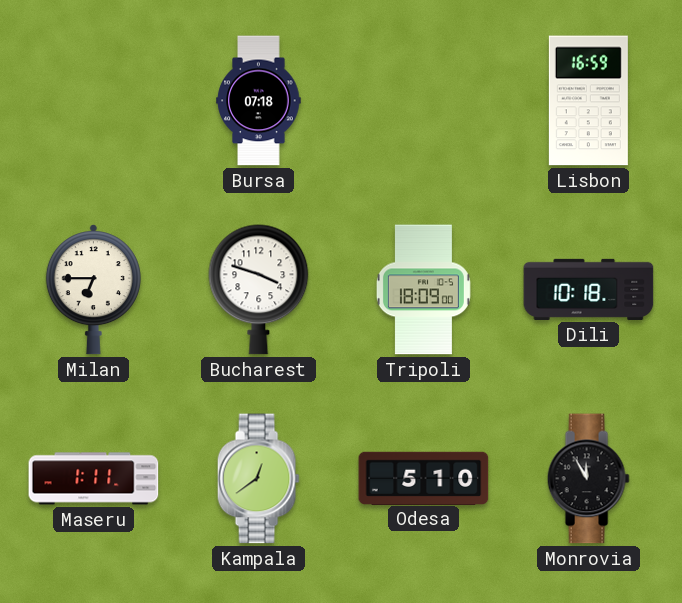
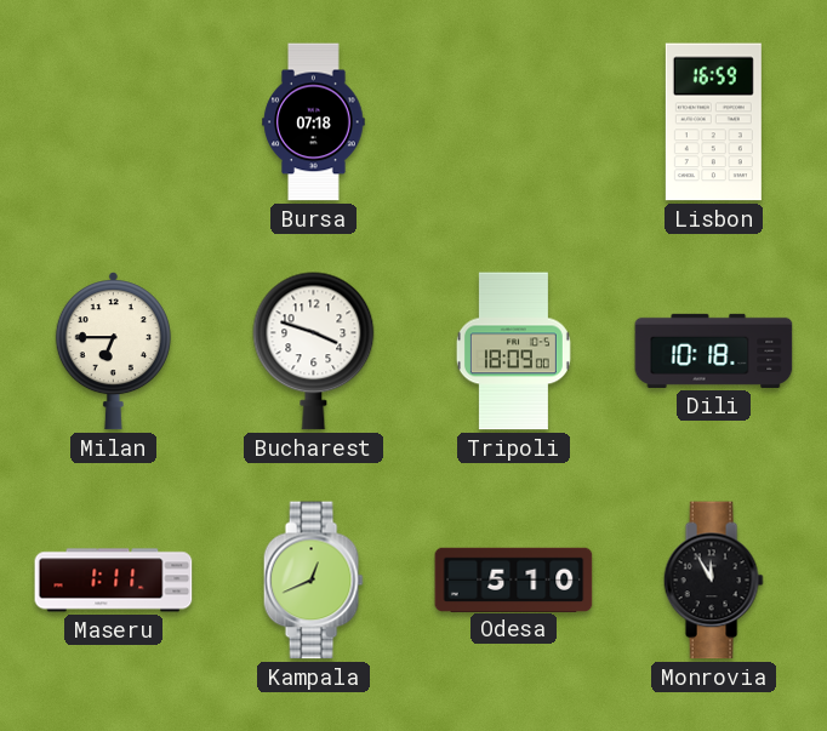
Kampala: 12:39 -> 12:41
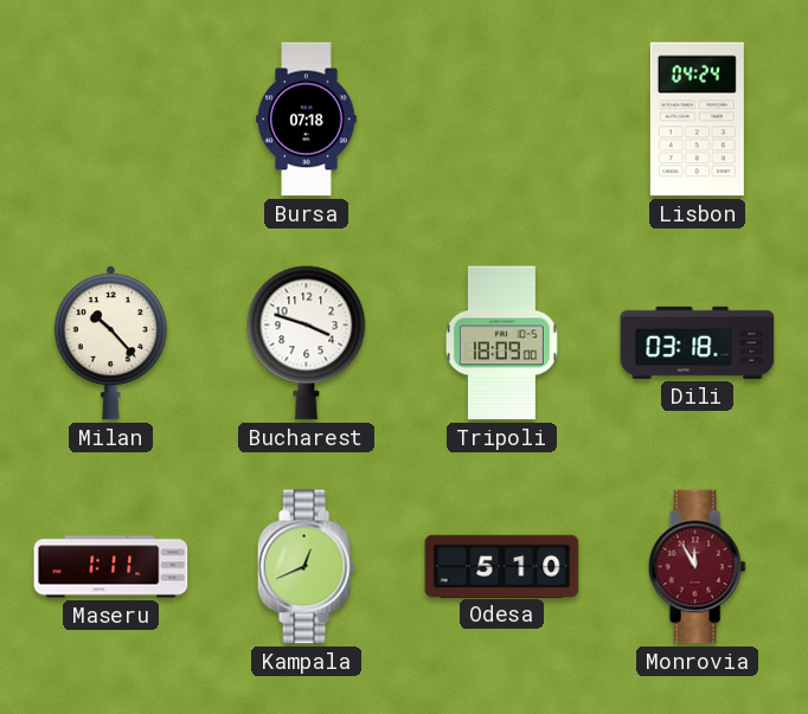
Lisbon: 16:59 -> 04:24
Milan: 6:45 -> 10:23
Dili: 10:18 -> 03:18
Monrovia dial: black -> burgundy
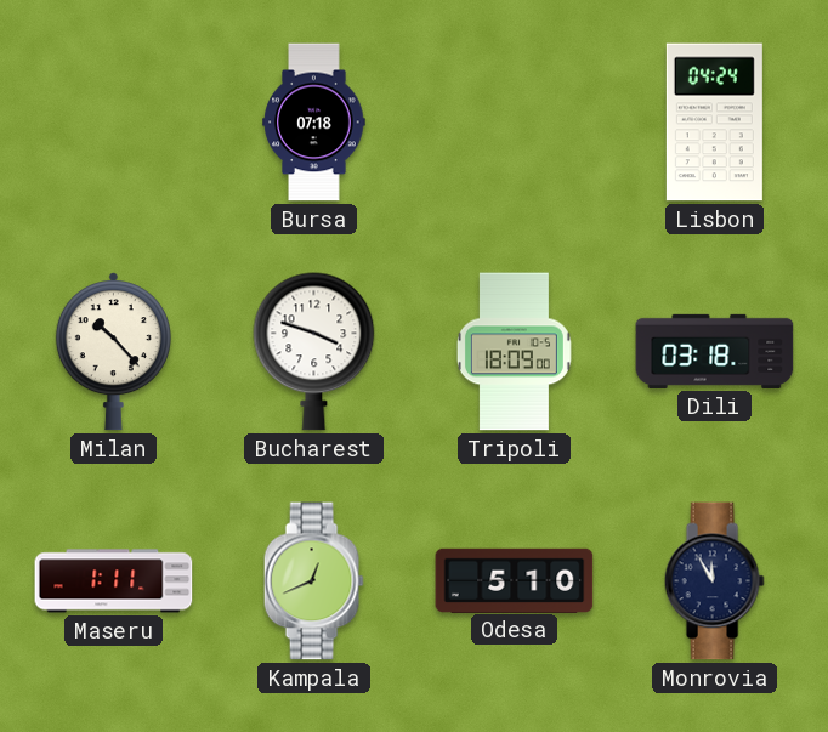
Monrovia dial: burgundy -> navy
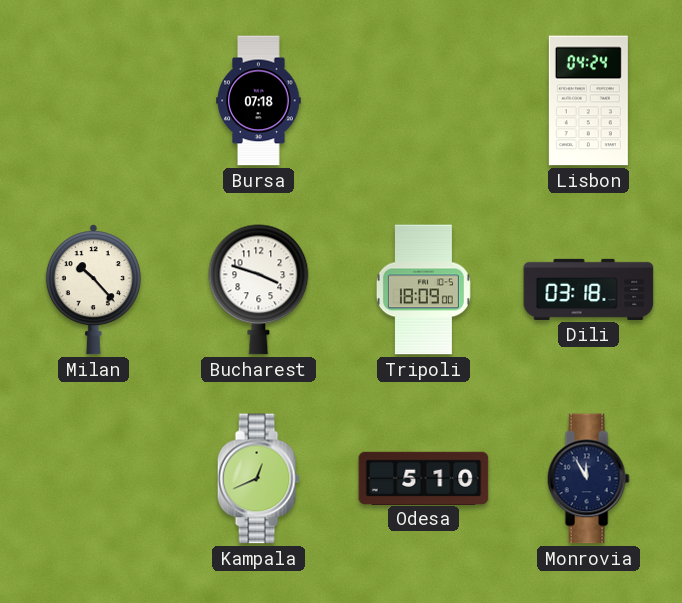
Maseru: 1:11 -> none
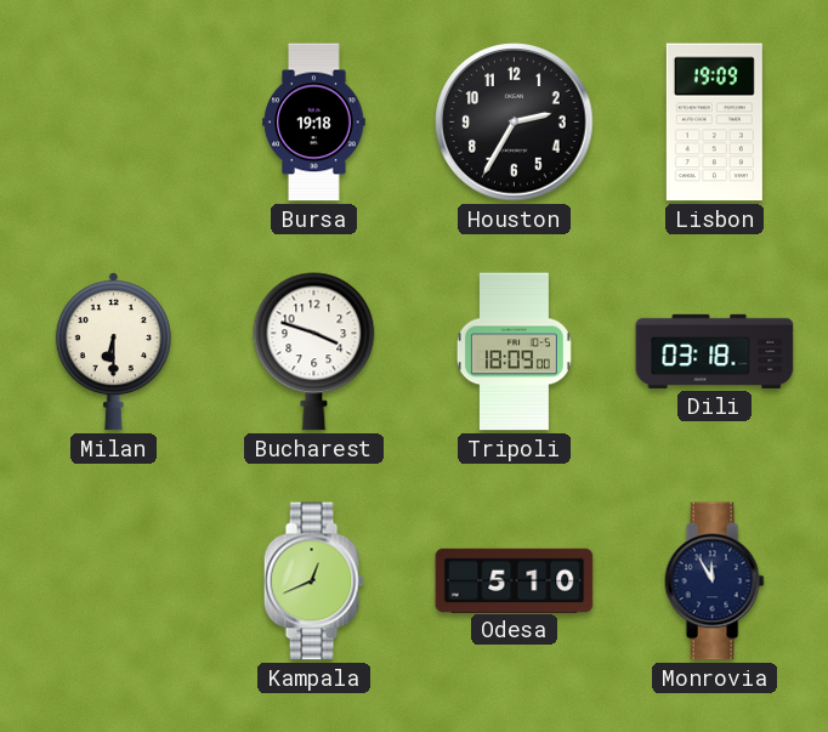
Bursa: 07:18 -> 19:18
Houston: none -> 2:35
Lisbon: 04:24 -> 19:09
Milan: 10:23 -> 6:30
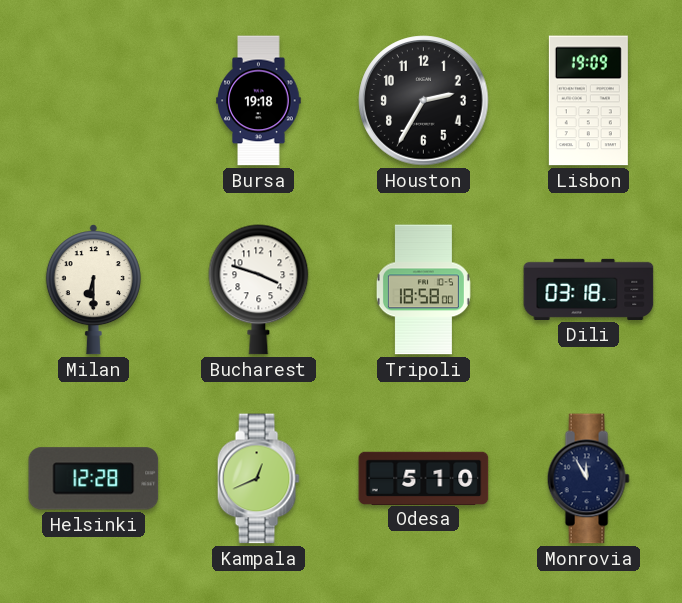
Tripoli: 18:09 -> 18:58
Helsinki: none -> 12:28
